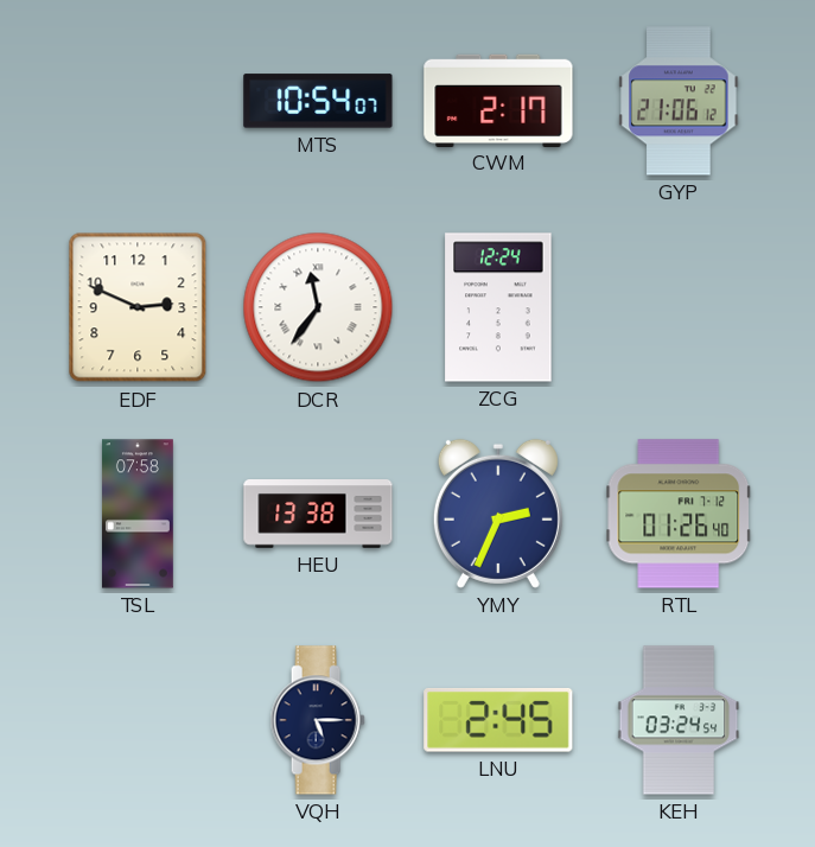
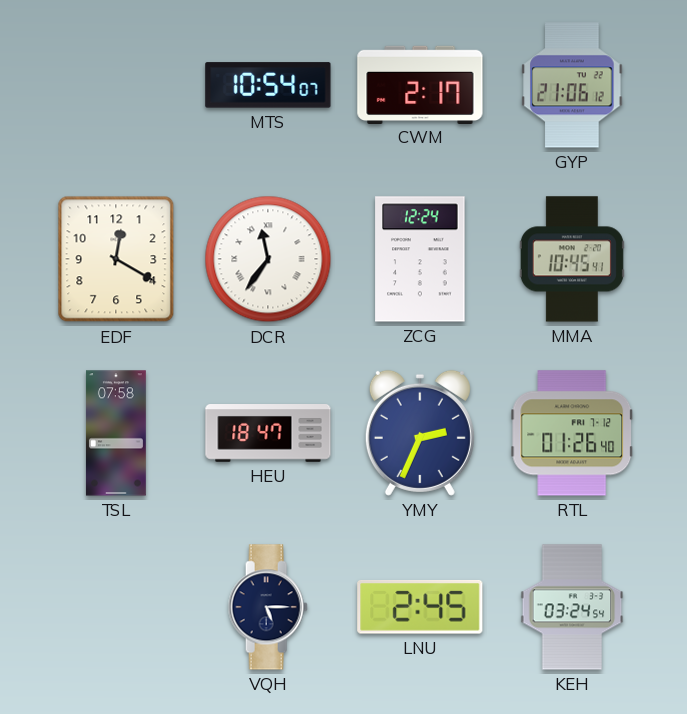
EDF: 2:49 -> 12:20
MMA: none -> 10:45
HEU: 13:38 -> 18:47
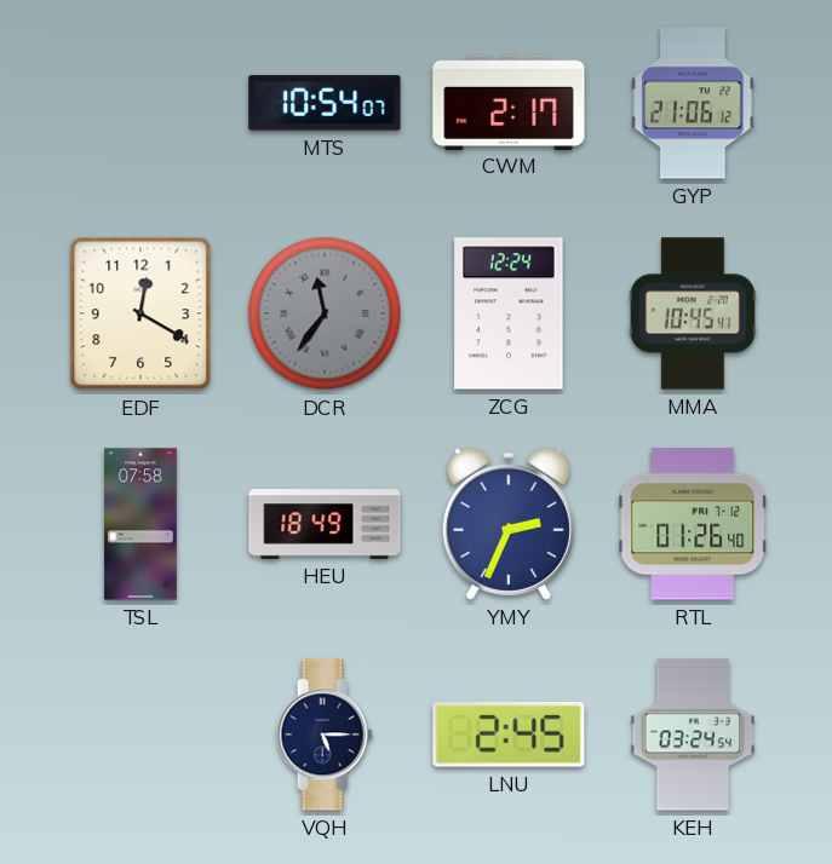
DCR dial: white -> grey
HEU: 18:47 -> 18:49
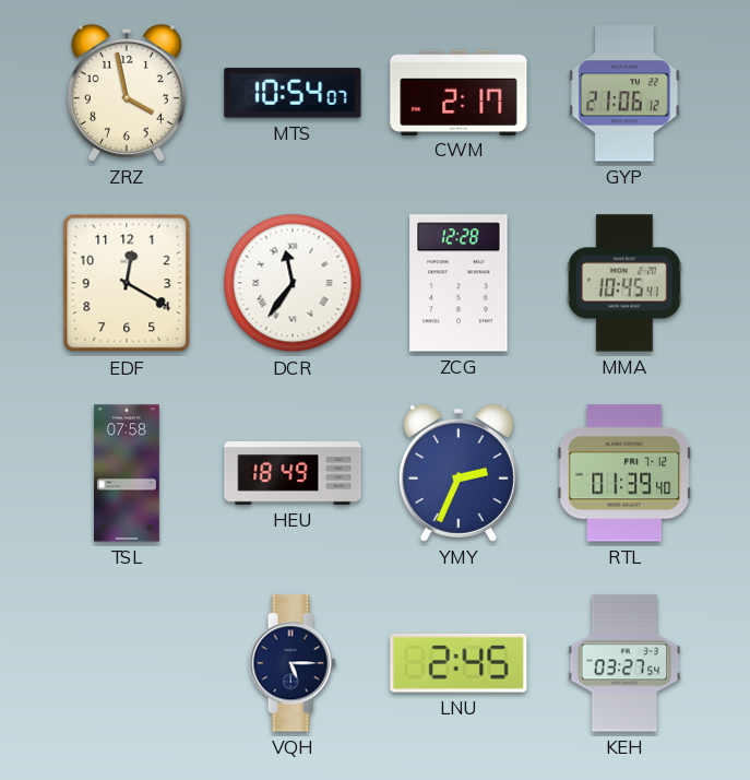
ZRZ: none -> 3:58
DCR dial: grey -> white
ZCG: 12:24 -> 12:28
RTL: 01:26 -> 01:39
KEH: 03:24 -> 03:27
